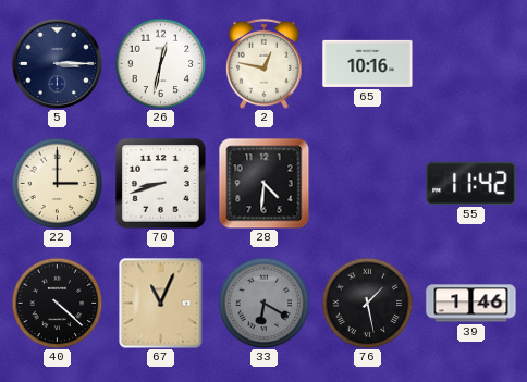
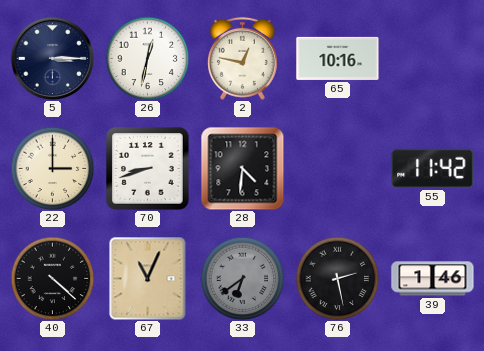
33: 6:20 -> 6:39
76: 1:28 -> 2:28
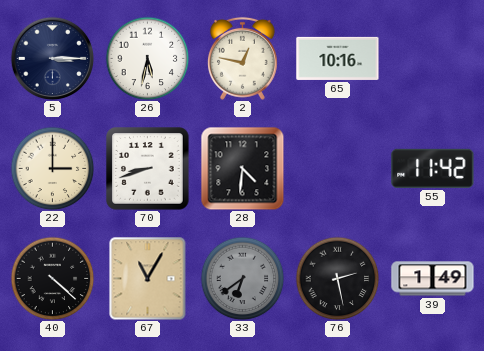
26: 12:32 -> 5:32
67: 11:04 -> 11:05
39: 1:46 -> 1:49
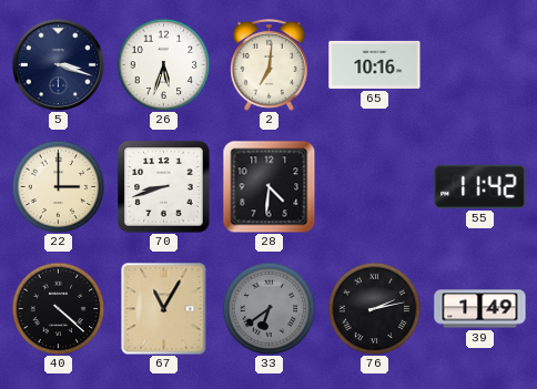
5: 3:15 -> 3:18
26: 5:32 -> 5:33
2: 12:47 -> 7:01
76: 2:28 -> 2:13
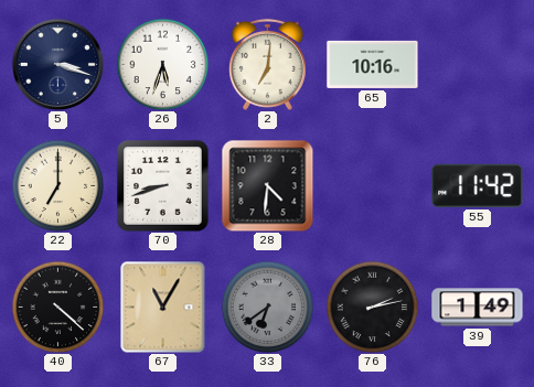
22: 3:00 -> 7:00
